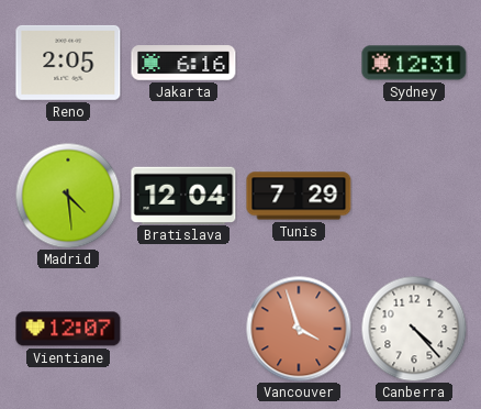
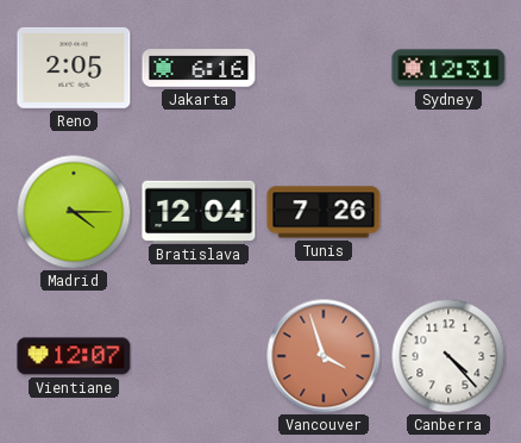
Madrid: 4:29 -> 4:15
Tunis: 7:29 -> 7:26
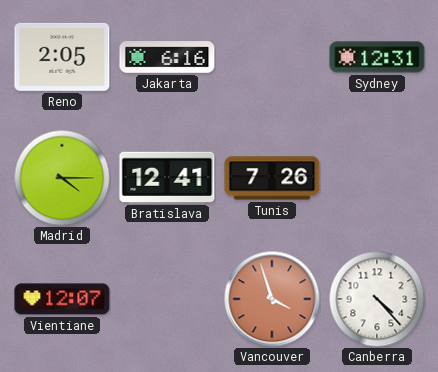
Bratislava: 12:04 -> 12:41
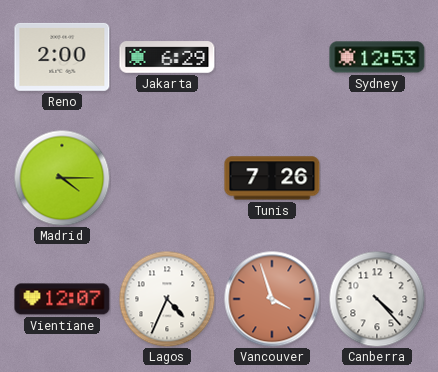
Reno: 2:05 -> 2:00
Jakarta: 6:16 -> 6:29
Sydney: 12:31 -> 12:53
Bratislava: 12:41 -> none
Lagos: none -> 4:34
